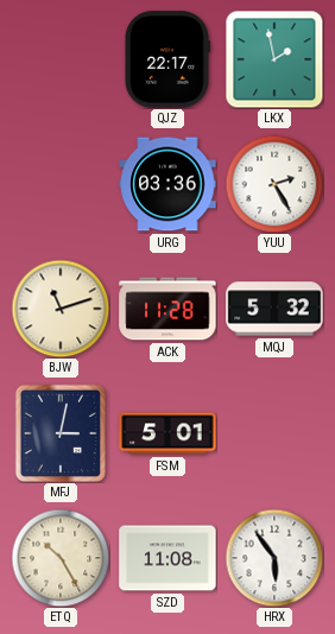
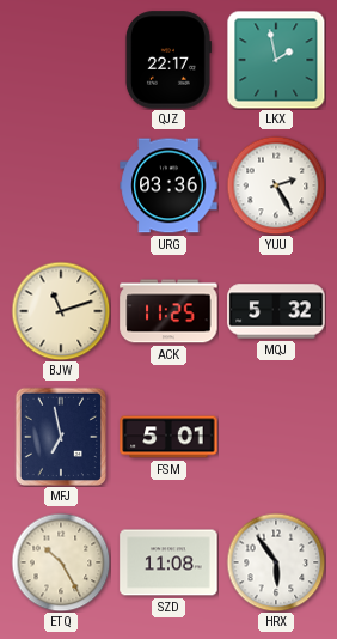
ACK: 11:28 -> 11:25
MFJ: 3:02 -> 6:58
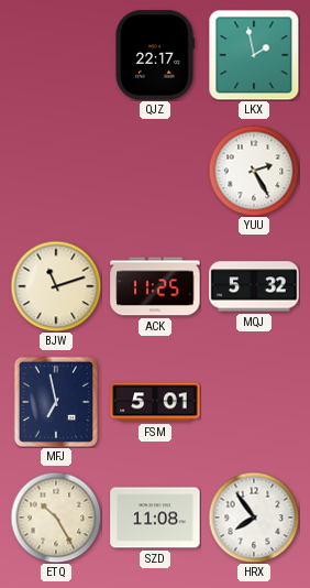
URG: 03:36 -> none
HRX: 5:54 -> 7:54
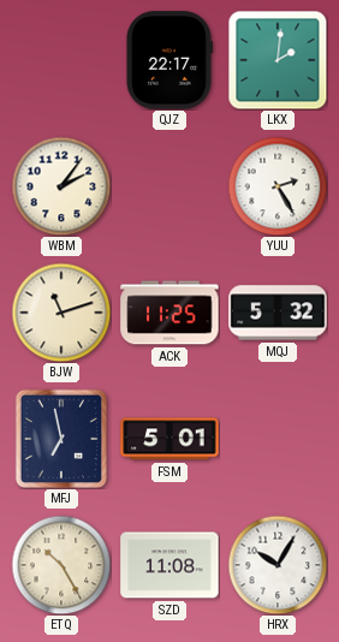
LKX: 1:58 -> 2:01
WBM: none -> 2:06
HRX: 7:54 -> 10:05
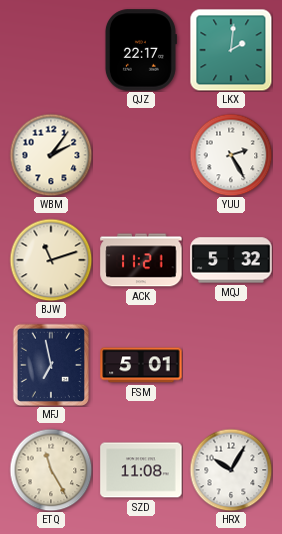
ACK: 11:25 -> 11:21
ETQ: 10:25 -> 11:25
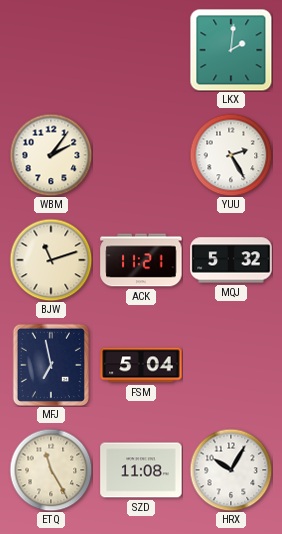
QJZ: 22:17 -> none
FSM: 5:01 -> 5:04
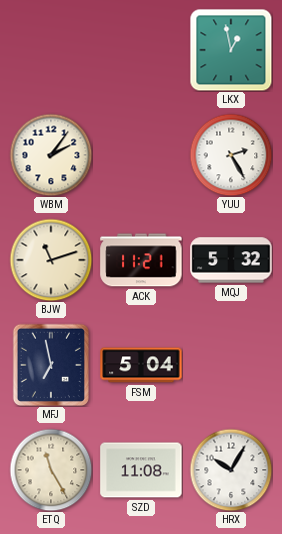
LKX: 2:01 -> 12:58
